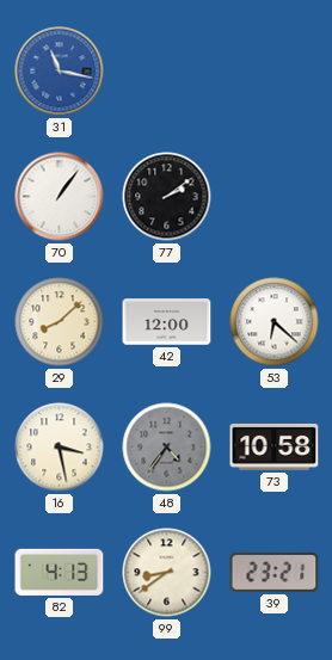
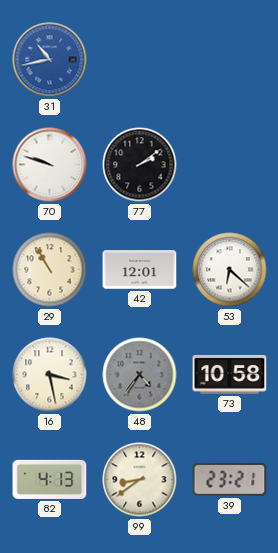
31: 11:17 -> 10:43
70: 1:06 -> 9:48
29: 8:08 -> 10:55
42: 12:00 -> 12:01
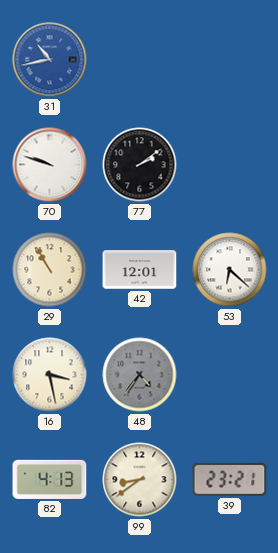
73: 10:58 -> none
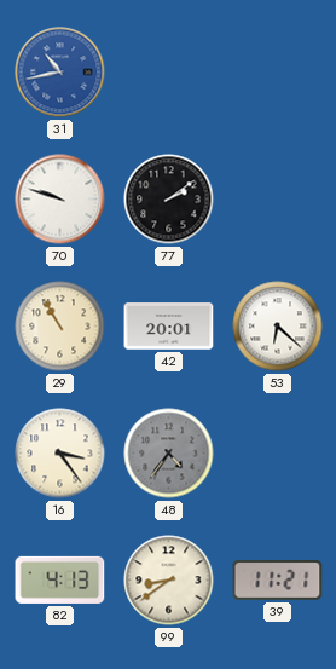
42: 12:01 -> 20:01
16: 3:28 -> 3:24
39: 23:21 -> 11:21
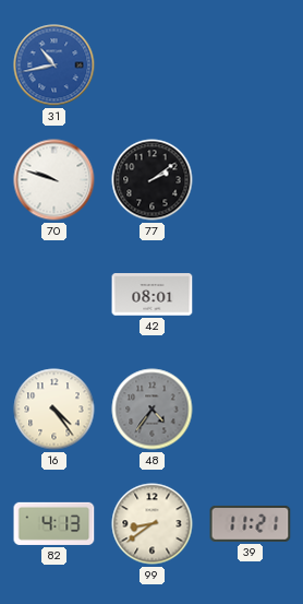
29: 10:55 -> none
42: 20:01 -> 08:01
53: 6:22 -> none
16: 3:24 -> 4:24
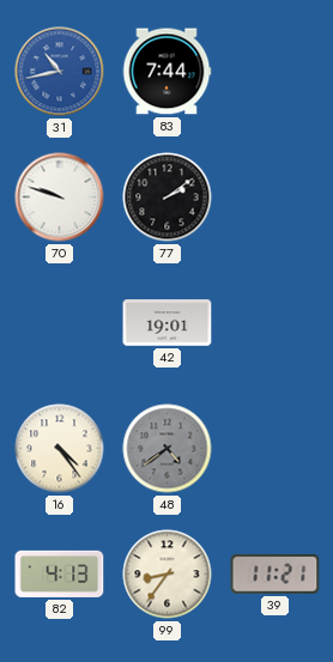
83: none -> 7:44
42: 08:01 -> 19:01
48: 4:36 -> 4:39
99: 8:39 -> 8:36
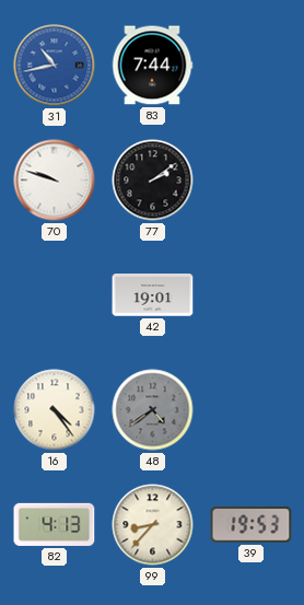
99: 8:36 -> 8:37
39: 11:21 -> 19:53
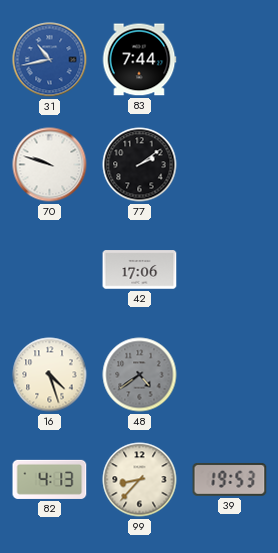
42: 19:01 -> 17:06
16: 4:24 -> 4:27
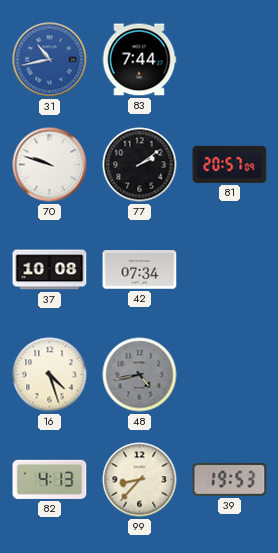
81: none -> 20:57
37: none -> 10:08
42: 17:06 -> 07:34
48: 4:39 -> 4:43
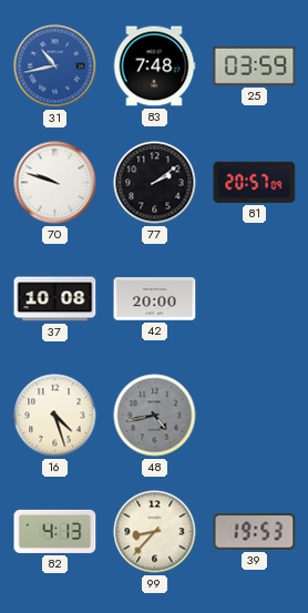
83: 7:44 -> 7:48
25: none -> 03:59
42: 07:34 -> 20:00
